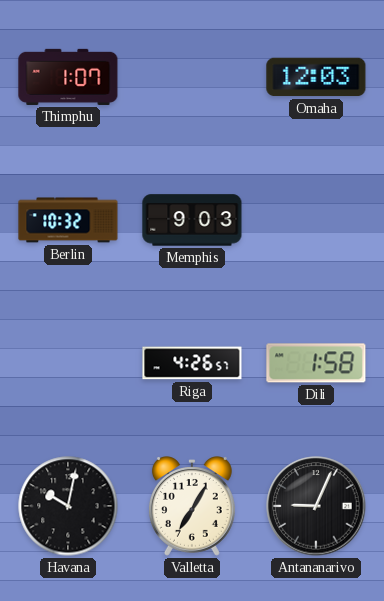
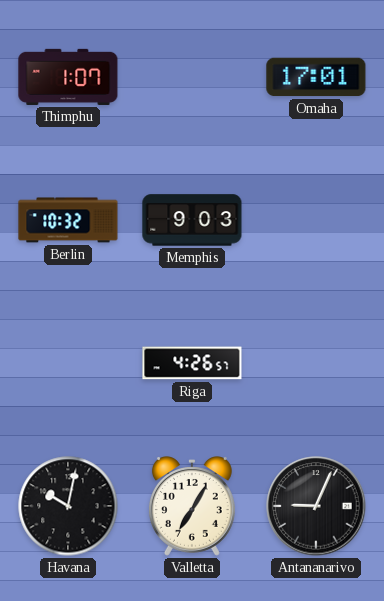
Omaha: 12:03 -> 17:01
Dili: 1:58 -> none
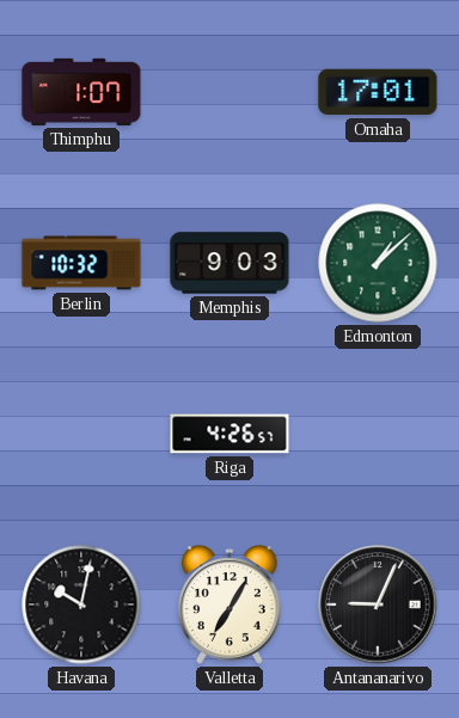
Edmonton: none -> 1:08
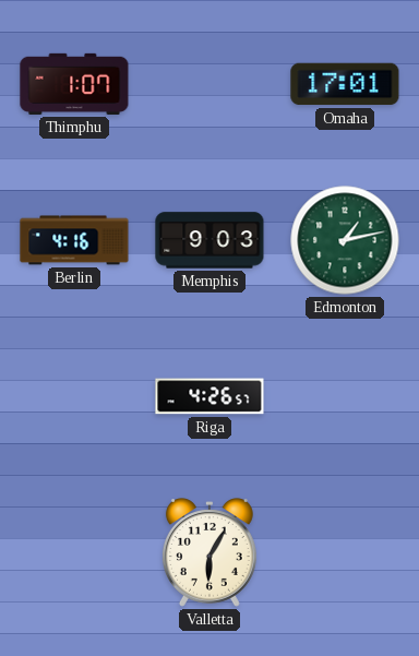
Berlin: 10:32 -> 4:16
Edmonton: 1:08 -> 1:13
Havana: 10:02 -> none
Valletta: 7:05 -> 6:05
Antananarivo: 9:04 -> none
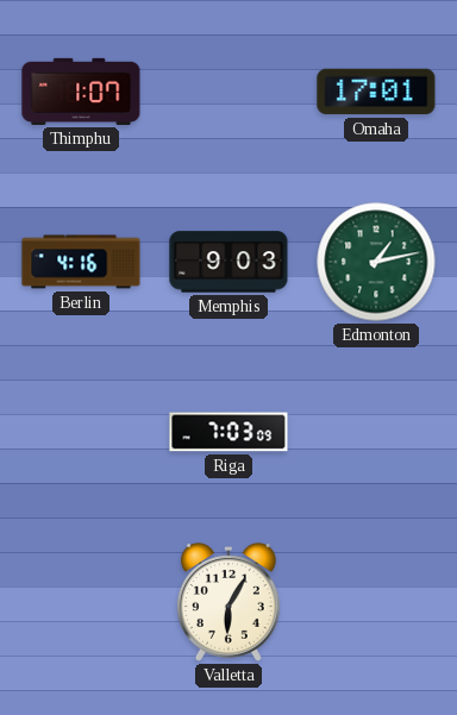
Riga: 4:26 -> 7:03
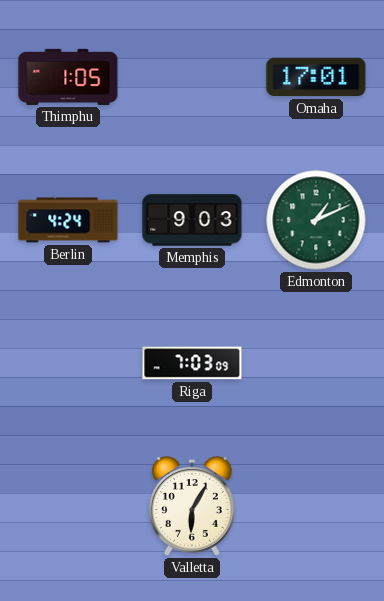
Thimphu: 1:07 -> 1:05
Berlin: 4:16 -> 4:24
Edmonton: 1:13 -> 1:11
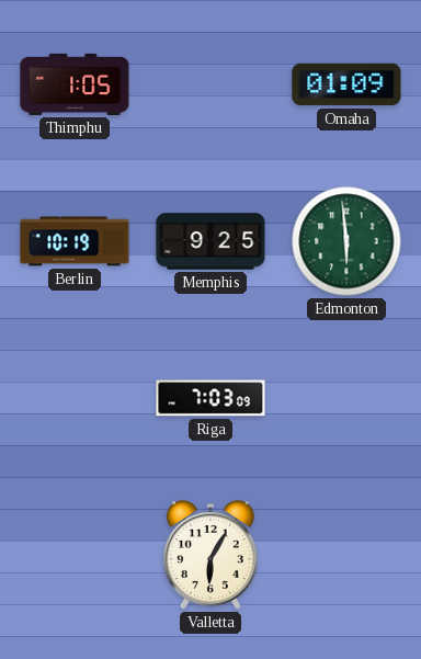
Omaha: 17:01 -> 01:09
Berlin: 4:24 -> 10:19
Memphis: 9:03 -> 9:25
Edmonton: 1:11 -> 5:59
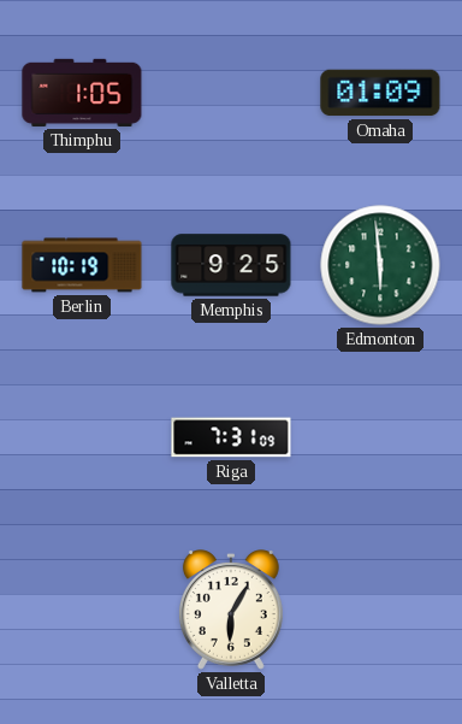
Riga: 7:03 -> 7:31
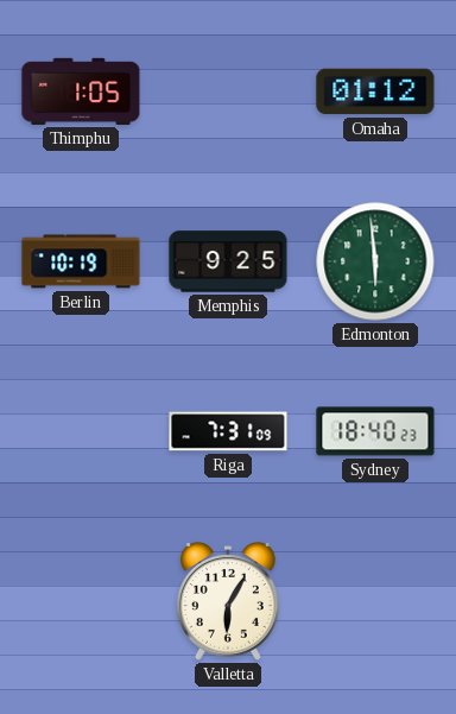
Omaha: 01:09 -> 01:12
Sydney: none -> 18:40
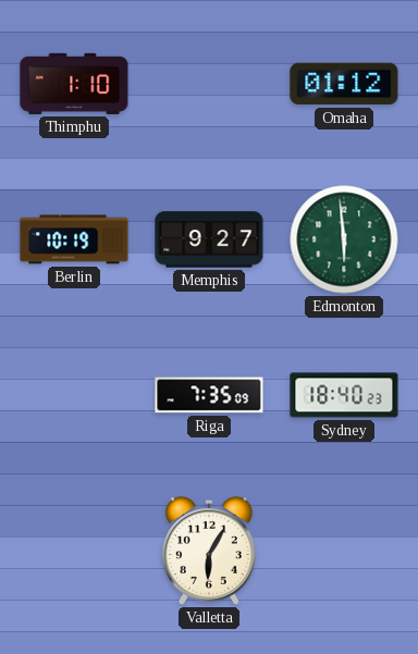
Thimphu: 1:05 -> 1:10
Memphis: 9:25 -> 9:27
Riga: 7:31 -> 7:35
